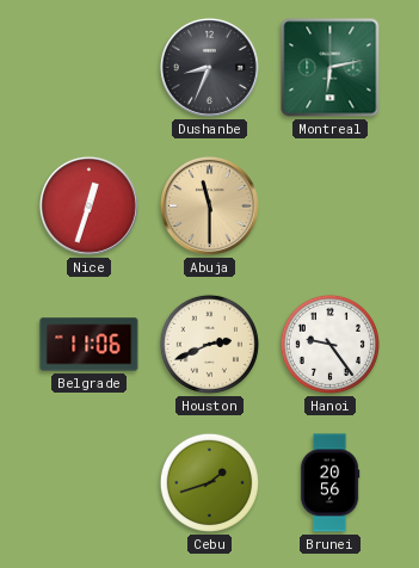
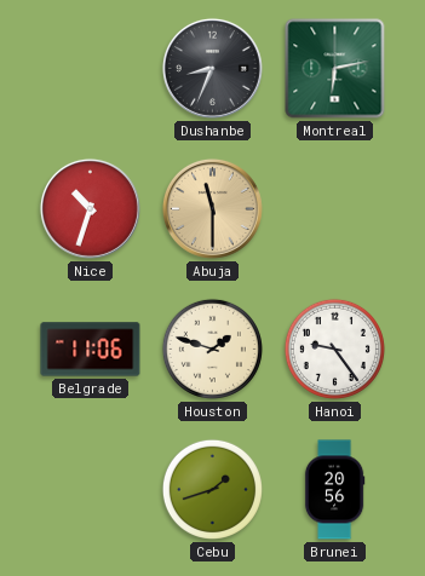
Nice: 12:33 -> 10:33
Houston: 2:41 -> 1:48
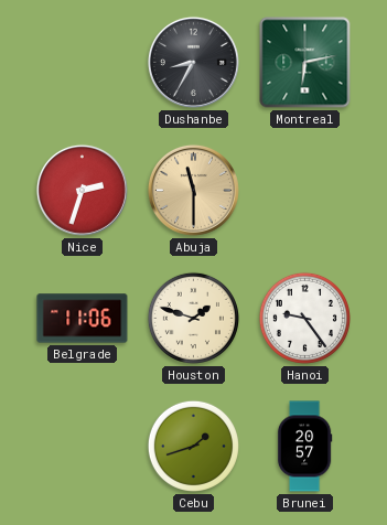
Dushanbe: 8:34 -> 8:35
Nice: 10:33 -> 2:33
Brunei: 20:56 -> 20:57
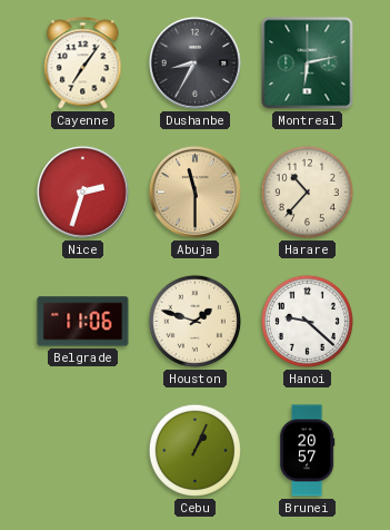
Cayenne: none -> 7:06
Harare: none -> 10:37
Hanoi: 9:24 -> 9:22
Cebu: 1:42 -> 1:04
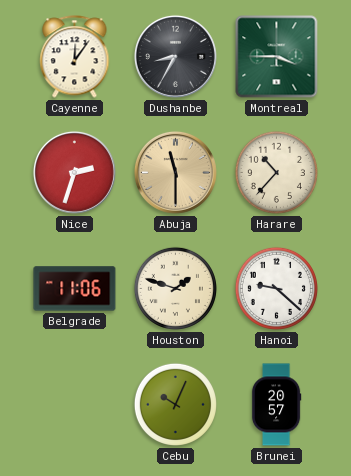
Cayenne: 7:06 -> 12:06
Montreal: 6:13 -> 3:45
Cebu: 1:04 -> 10:04
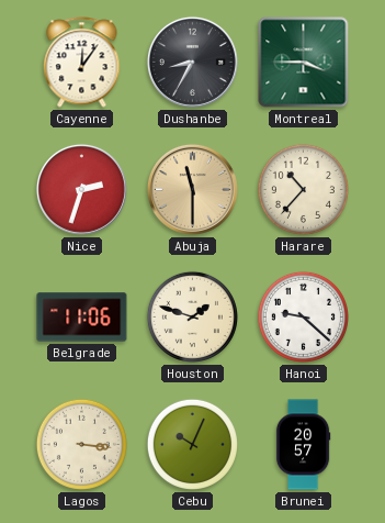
Lagos: none -> 3:16
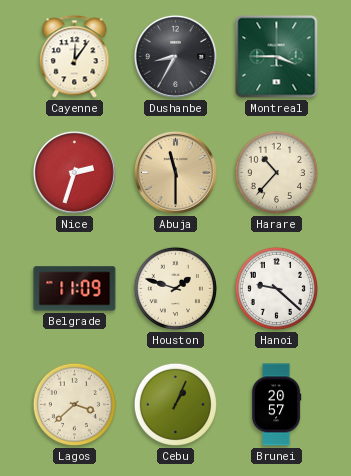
Belgrade: 11:06 -> 11:09
Lagos: 3:16 -> 3:38
Cebu: 10:04 -> 1:04
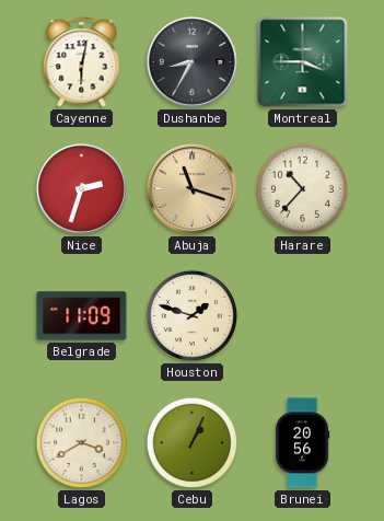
Cayenne: 12:06 -> 6:02
Abuja: 11:30 -> 11:18
Hanoi: 9:22 -> none
Lagos: 3:38 -> 3:40
Brunei: 20:57 -> 20:56
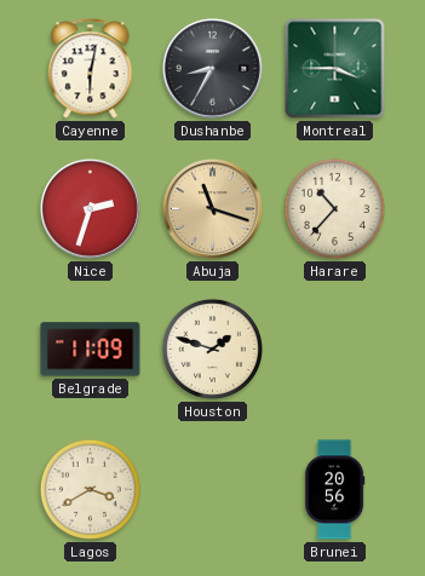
Cebu: 1:04 -> none
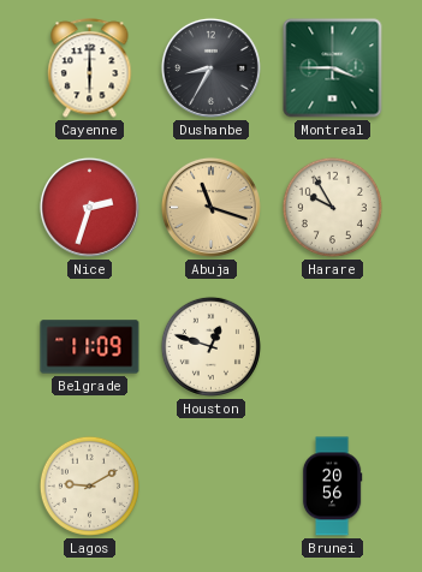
Cayenne: 6:02 -> 6:00
Harare: 10:37 -> 9:55
Houston: 1:48 -> 12:48
Lagos: 3:40 -> 9:10
